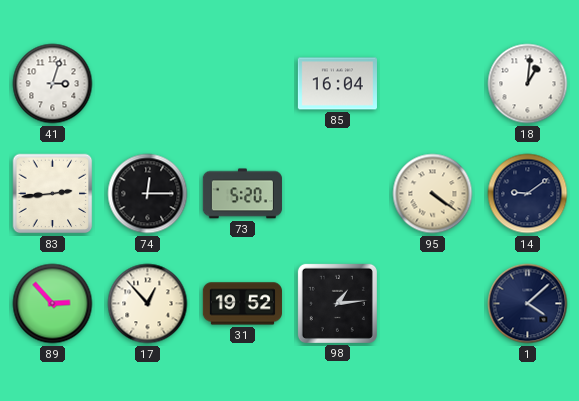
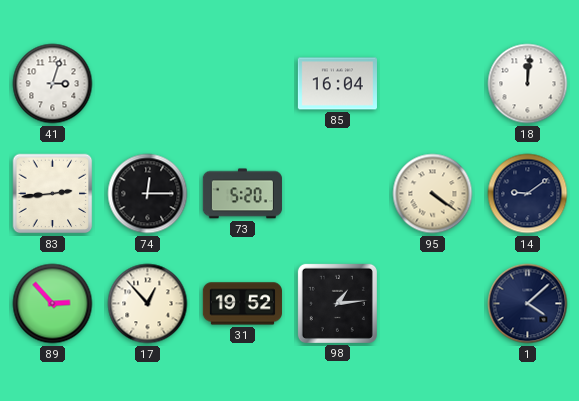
18: 1:01 -> 12:01
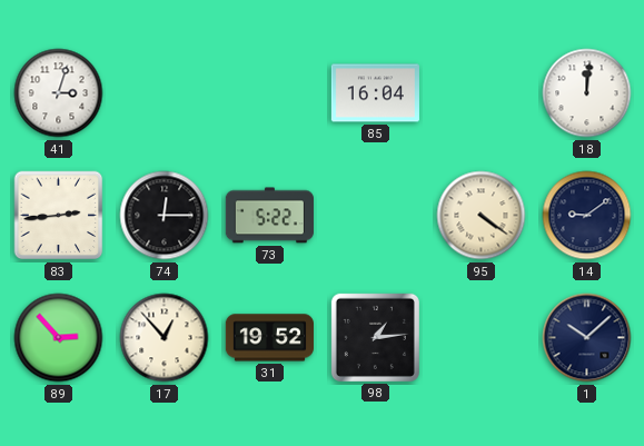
73: 5:20 -> 5:22
1: 4:08 -> 10:08
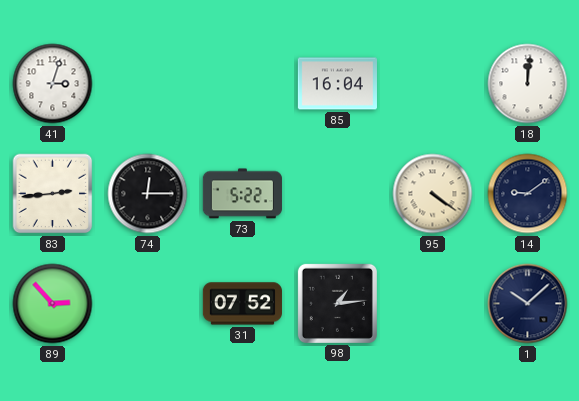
17: 12:53 -> none
31: 19:52 -> 07:52
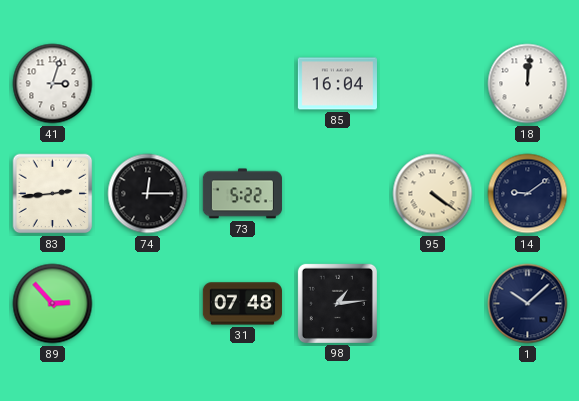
31: 07:52 -> 07:48
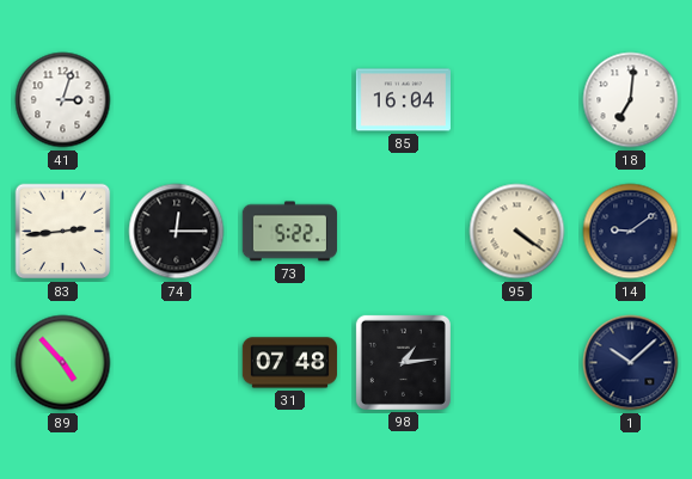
18: 12:01 -> 7:01
89: 2:53 -> 4:53
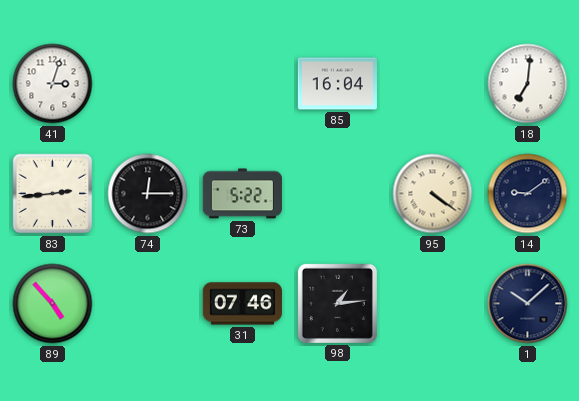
31: 07:48 -> 07:46
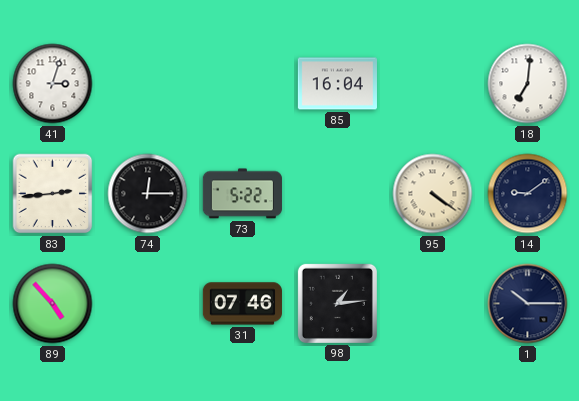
1: 10:08 -> 10:15
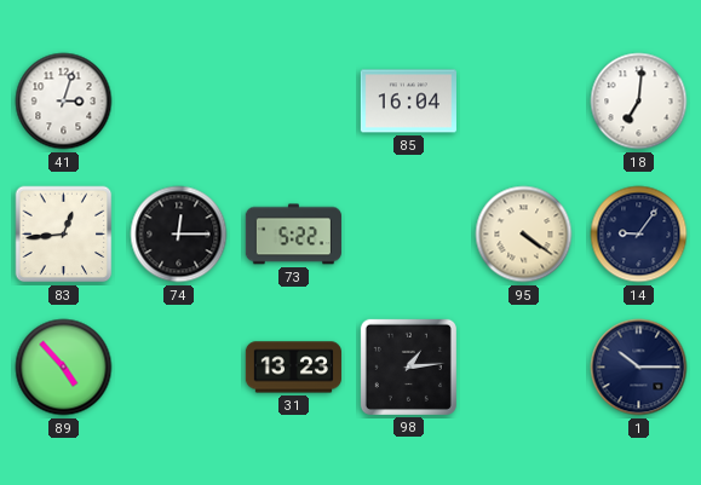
83: 2:44 -> 12:44
14: 9:09 -> 9:06
31: 07:46 -> 13:23
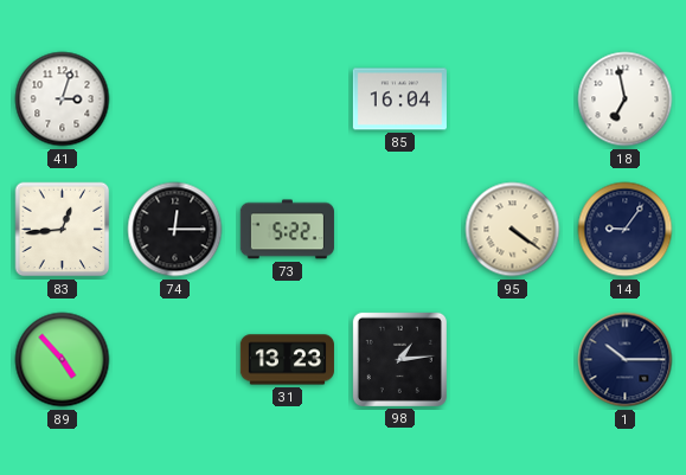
18: 7:01 -> 6:58
